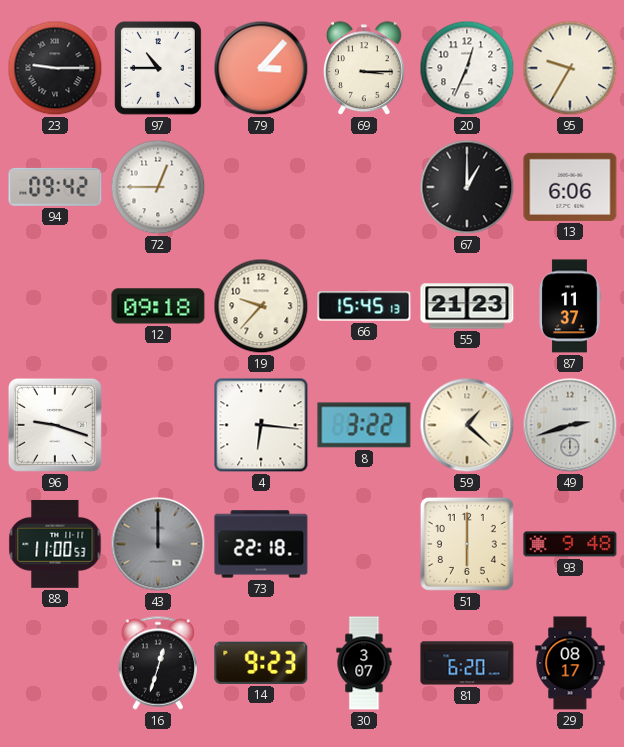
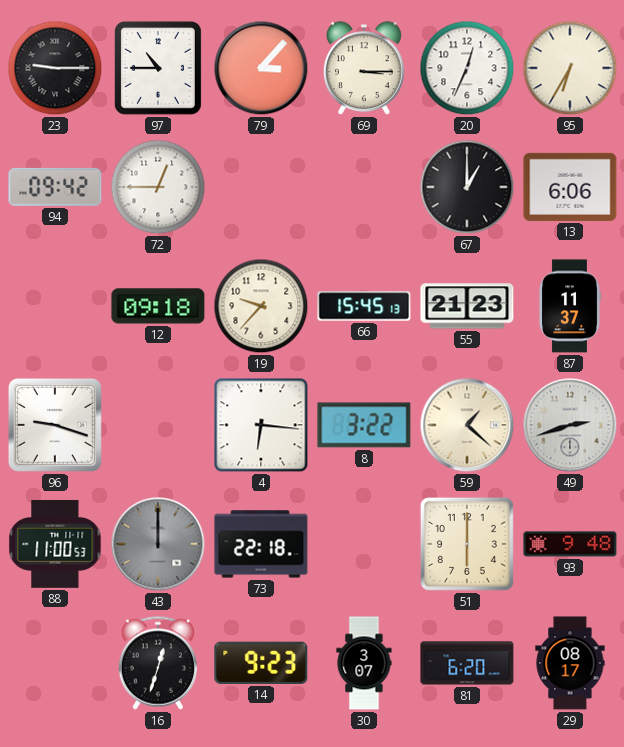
95: 9:35 -> 6:35
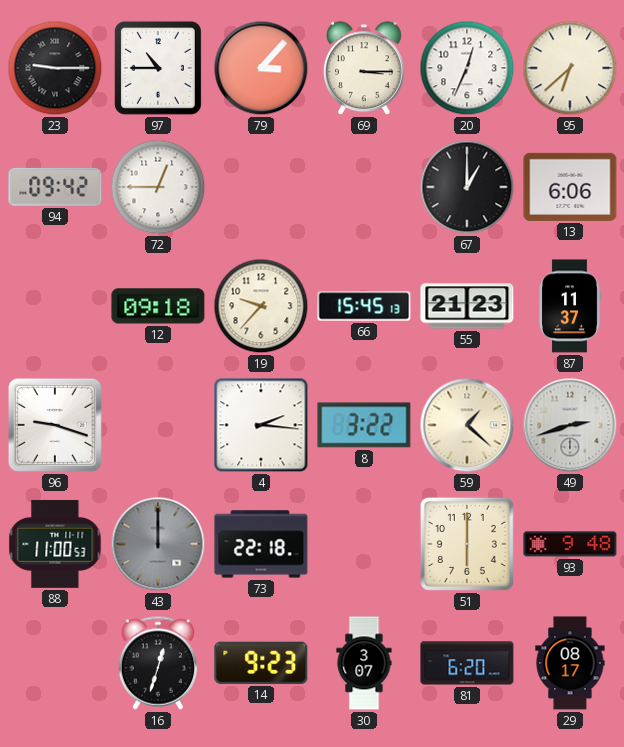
95: 6:35 -> 6:38
4: 6:16 -> 2:16
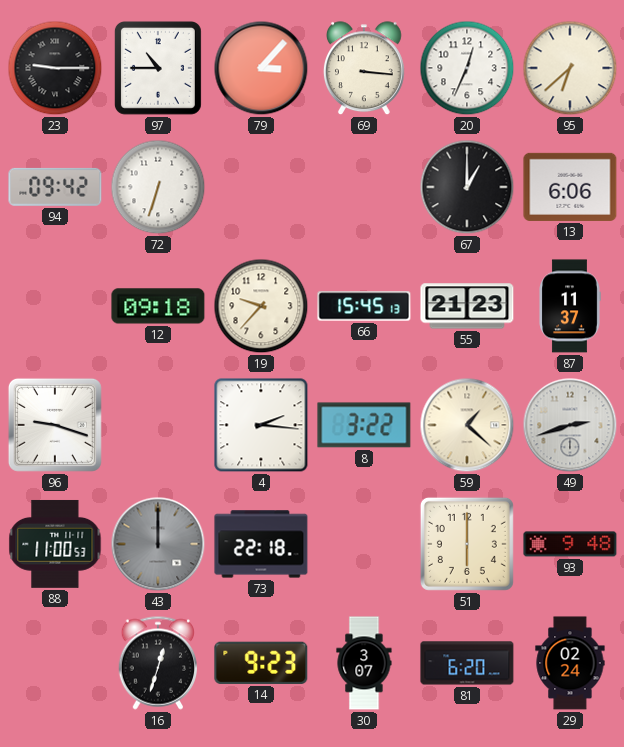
69: 3:15 -> 3:16
72: 12:45 -> 6:33
29: 08:17 -> 02:24
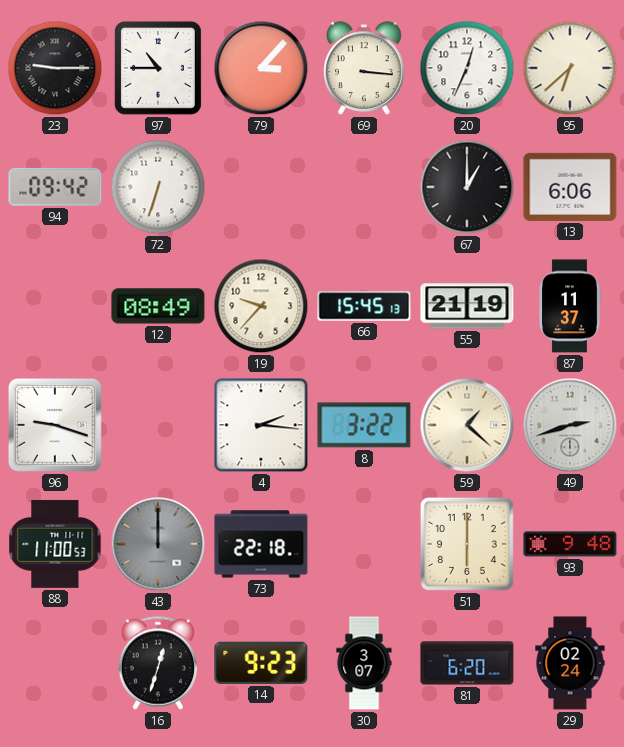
12: 09:18 -> 08:49
55: 21:23 -> 21:19
